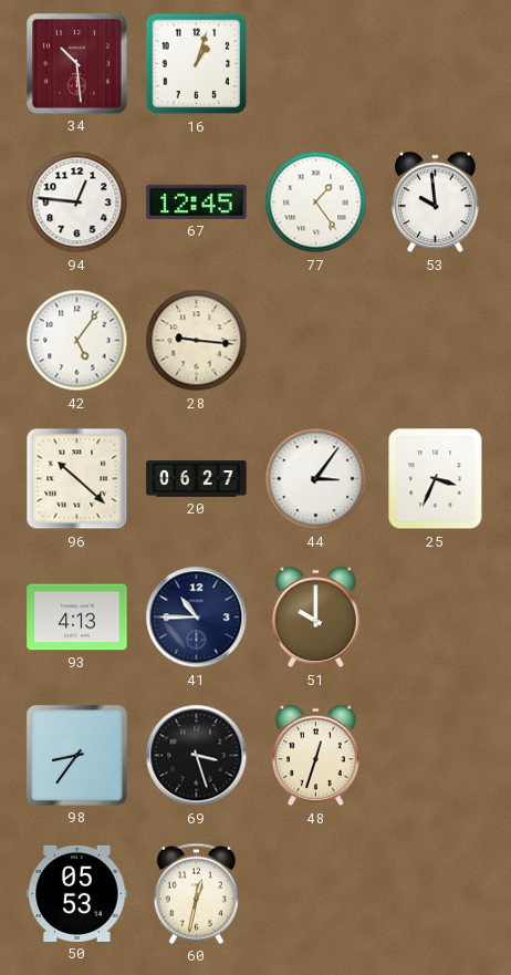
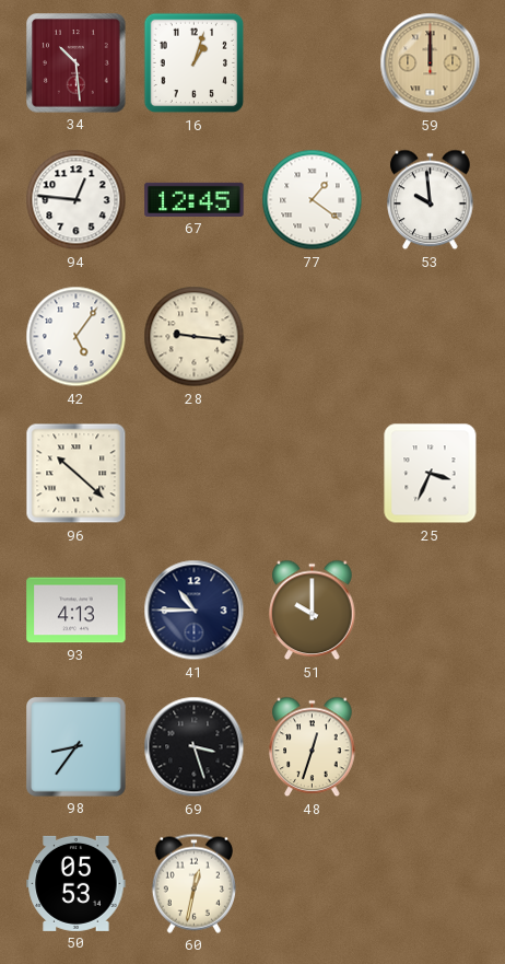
59: none -> 12:00
77: 1:24 -> 1:21
20: 06:27 -> none
44: 3:06 -> none
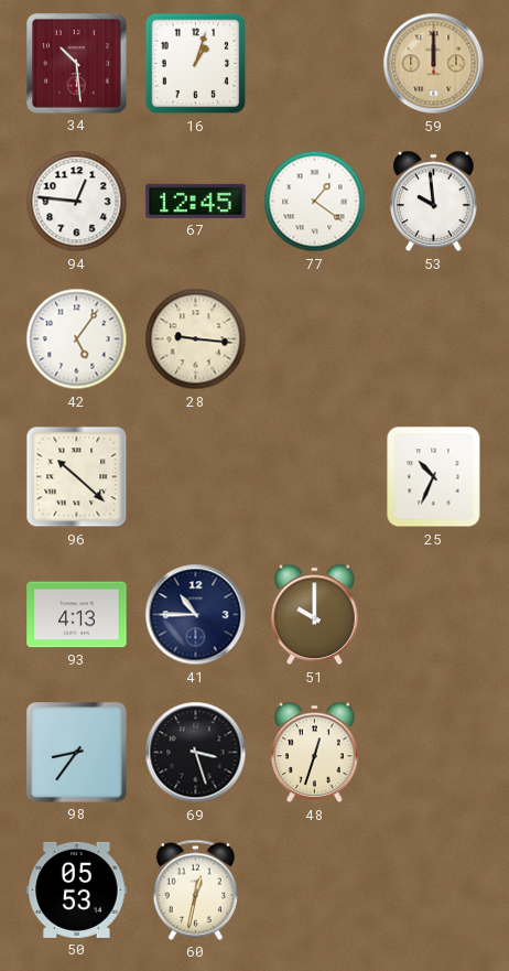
25: 3:34 -> 10:34
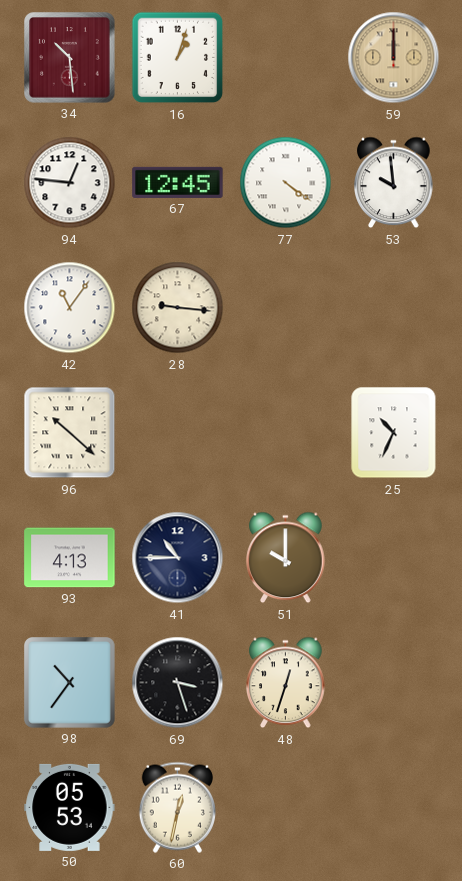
77: 1:21 -> 4:21
42: 5:06 -> 11:06
98: 8:36 -> 10:36
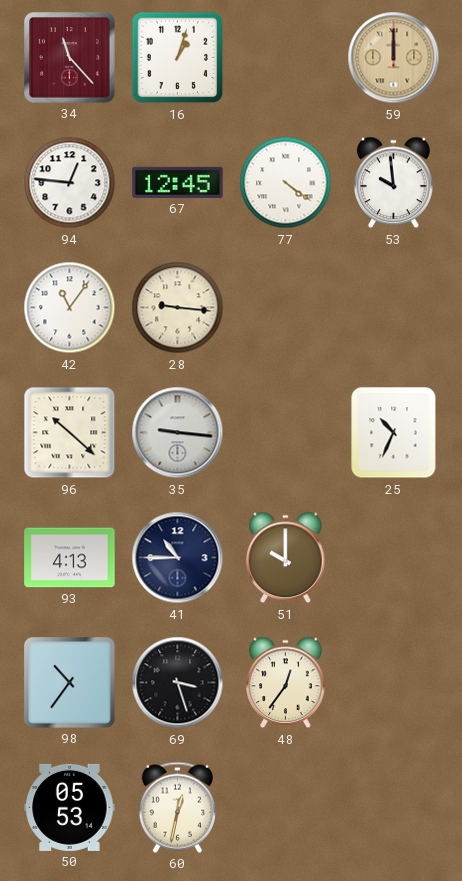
34: 10:29 -> 11:23
35: none -> 9:16
48: 12:33 -> 12:36
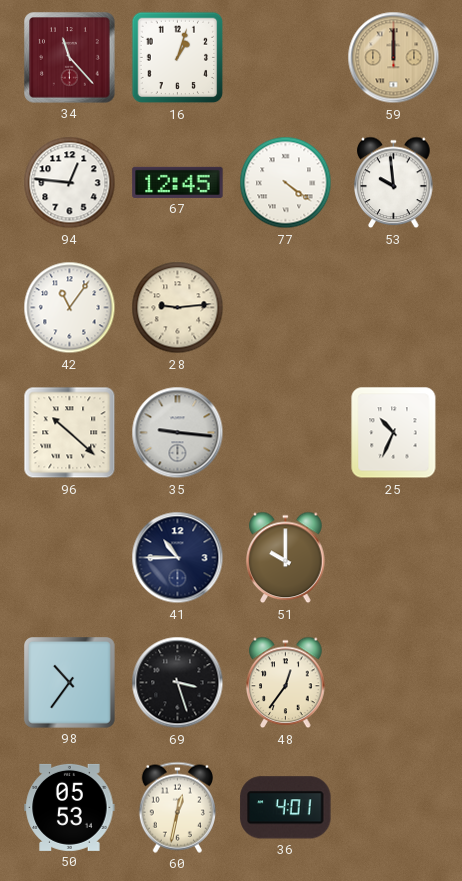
28: 9:16 -> 9:14
93: 4:13 -> none
36: none -> 4:01
